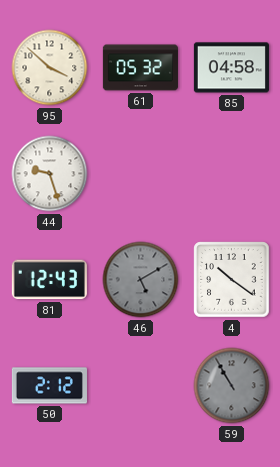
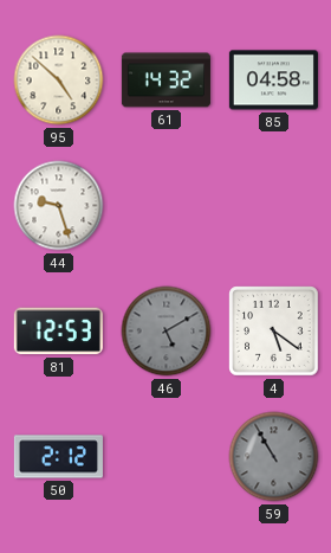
95: 3:52 -> 4:52
61: 05:32 -> 14:32
81: 12:43 -> 12:53
4: 10:21 -> 5:21
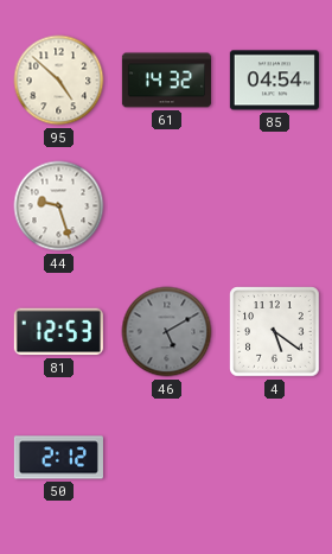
85: 04:58 -> 04:54
59: 10:55 -> none
